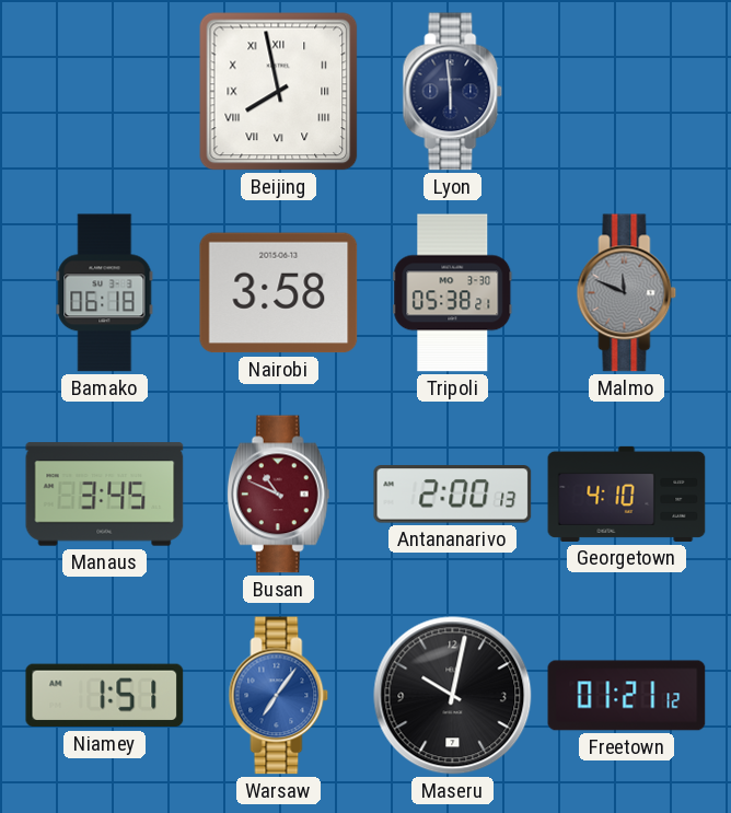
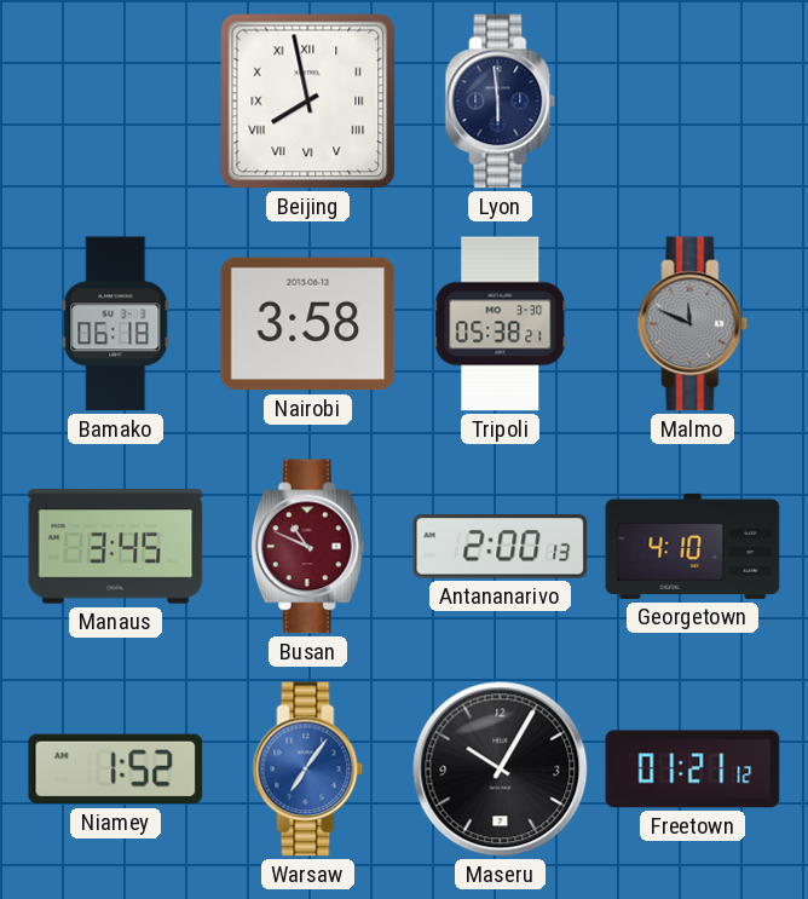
Niamey: 1:51 -> 1:52
Maseru: 10:02 -> 10:05
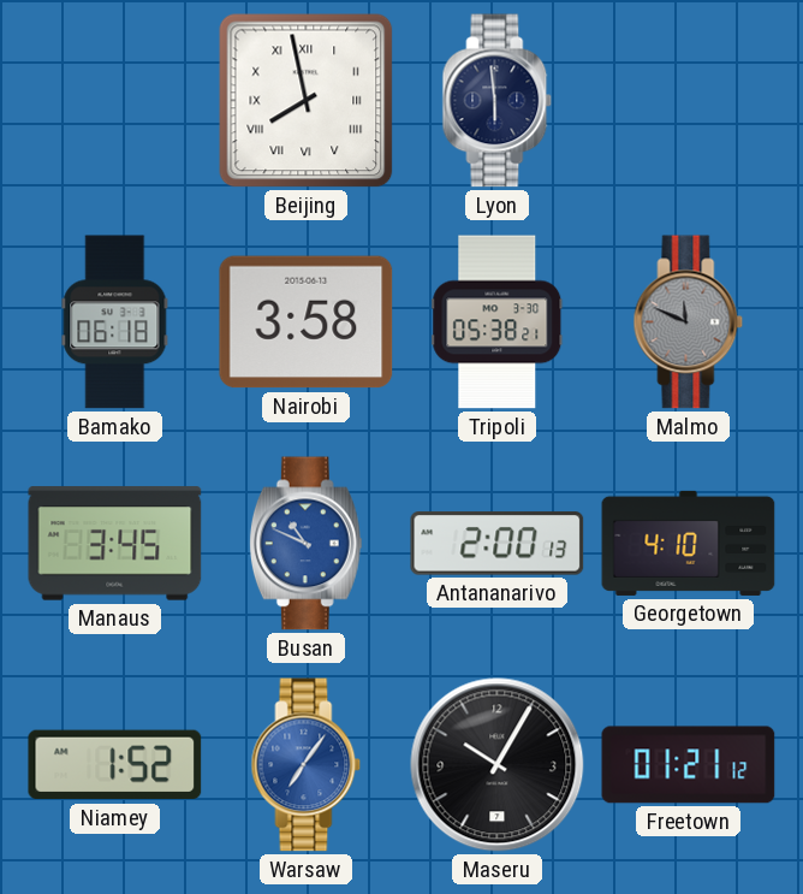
Busan dial: burgundy -> blue
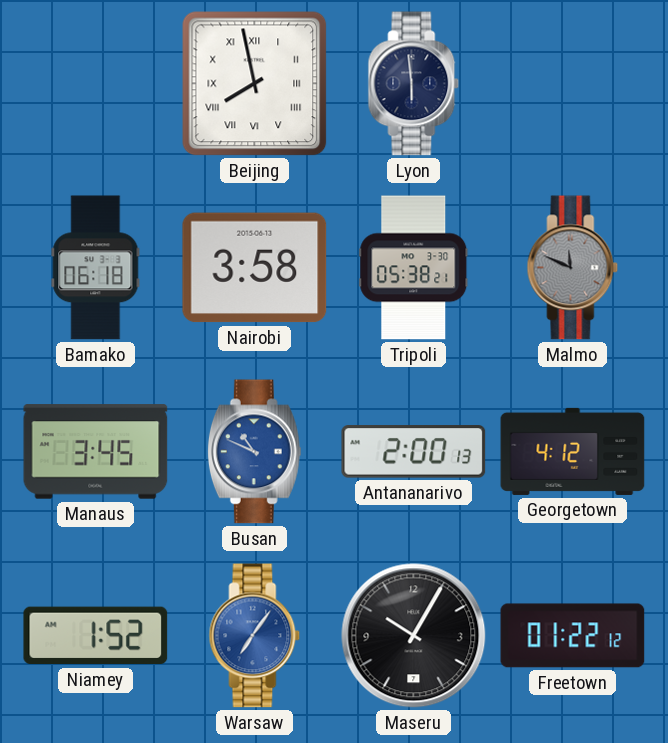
Georgetown: 4:10 -> 4:12
Freetown: 01:21 -> 01:22
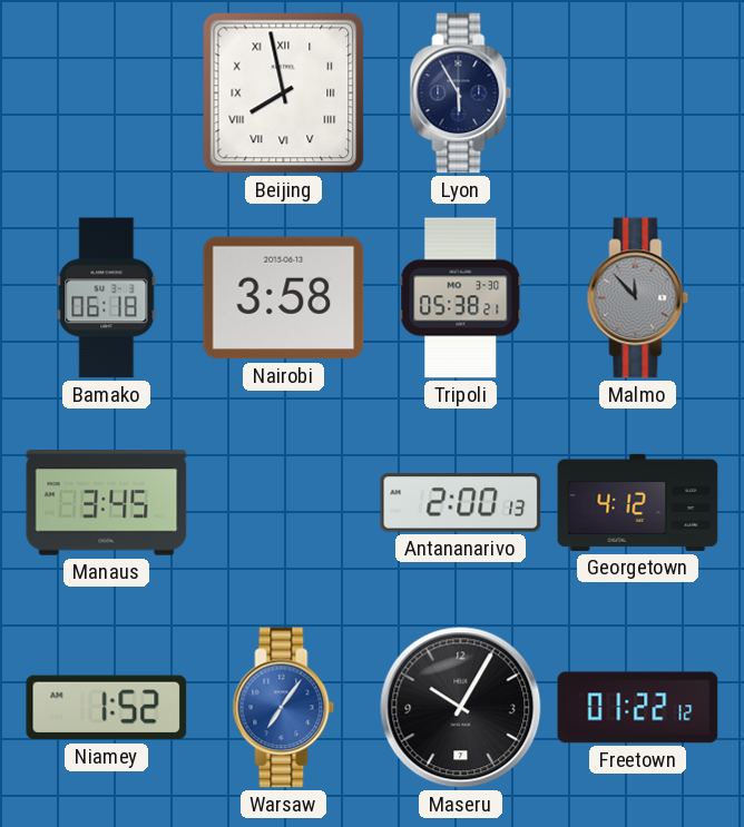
Lyon: 5:59 -> 5:55
Malmo: 11:49 -> 11:53
Busan: 10:49 -> none
